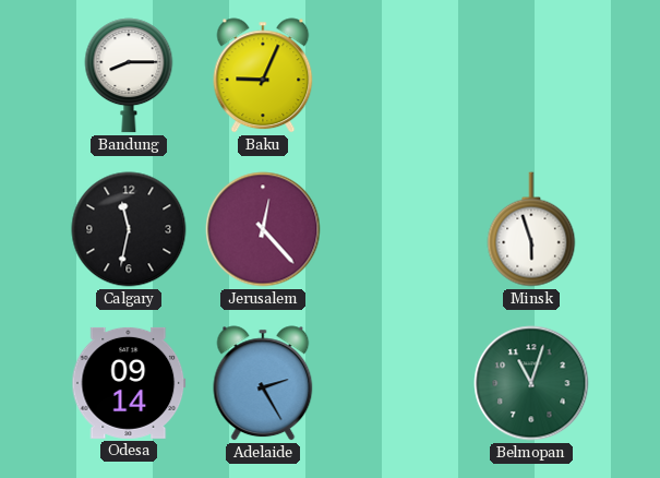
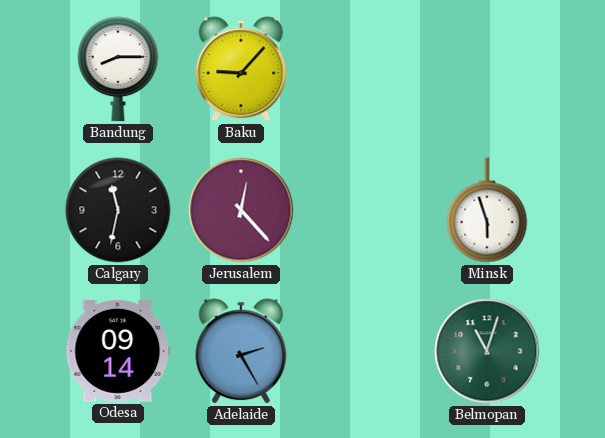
Baku: 9:04 -> 9:07
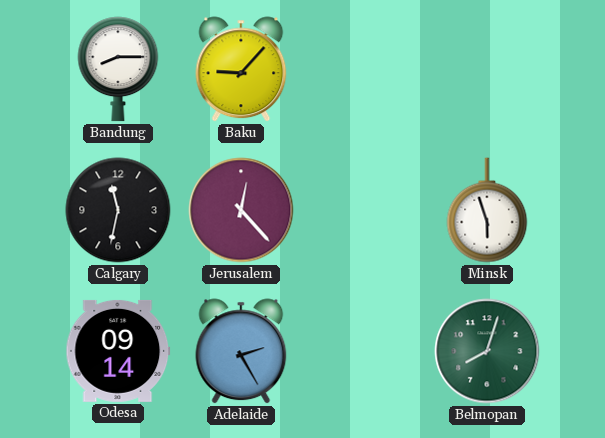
Belmopan: 11:03 -> 8:03
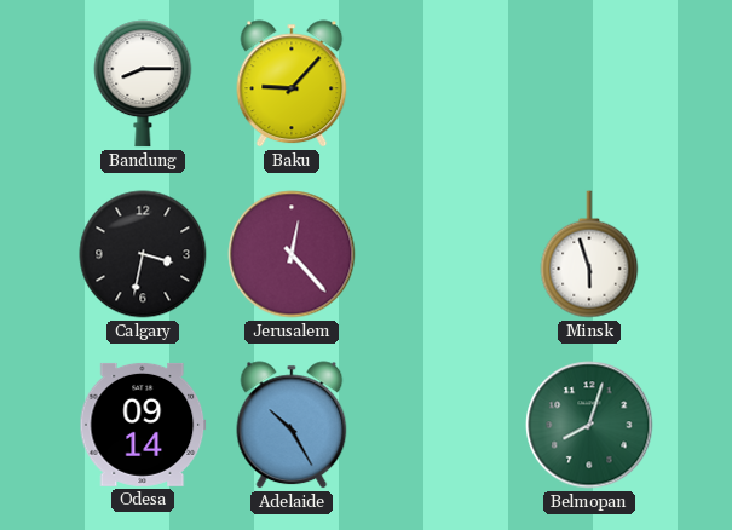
Calgary: 11:32 -> 3:32
Adelaide: 2:25 -> 10:25
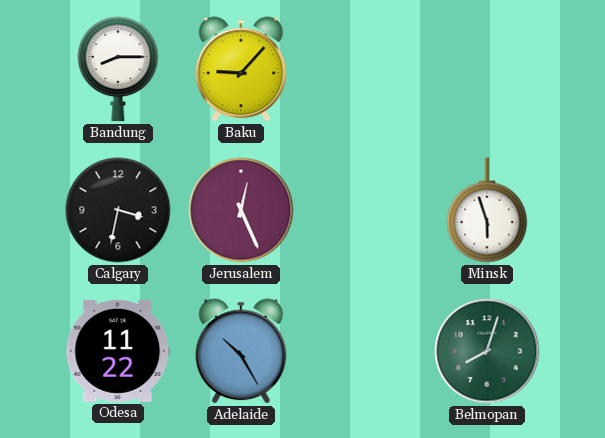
Jerusalem: 12:23 -> 12:26
Odesa: 09:14 -> 11:22
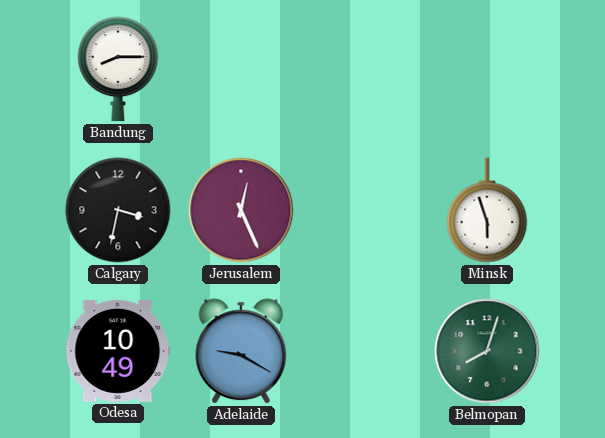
Baku: 9:07 -> none
Odesa: 11:22 -> 10:49
Adelaide: 10:25 -> 9:20
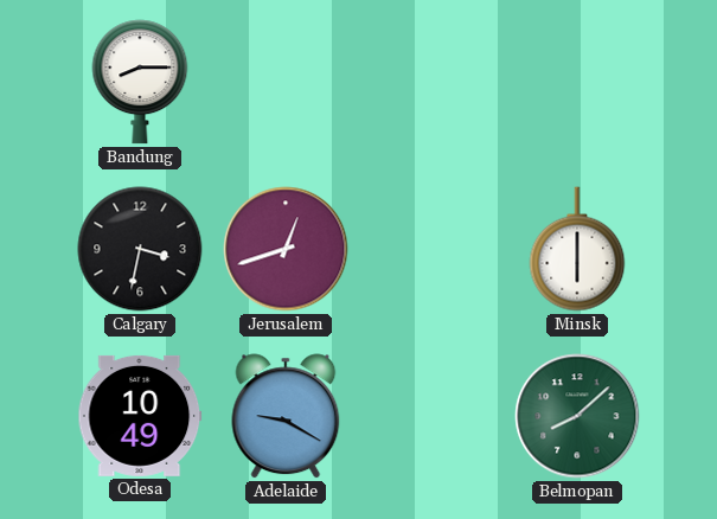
Jerusalem: 12:26 -> 12:42
Minsk: 5:57 -> 6:00
Belmopan: 8:03 -> 8:08
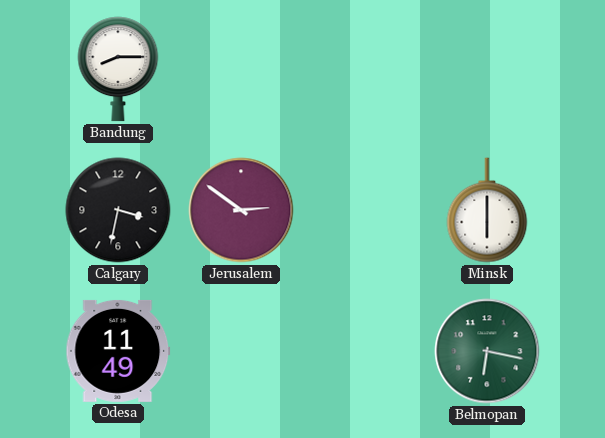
Jerusalem: 12:42 -> 2:51
Odesa: 10:49 -> 11:49
Adelaide: 9:20 -> none
Belmopan: 8:08 -> 6:17
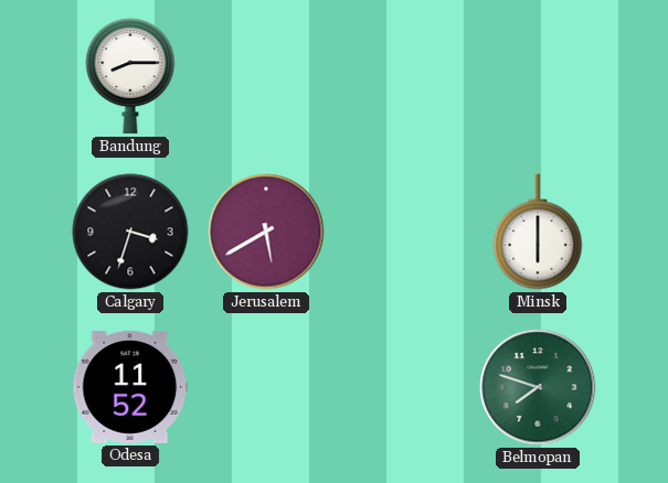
Calgary: 3:32 -> 3:33
Jerusalem: 2:51 -> 5:40
Odesa: 11:49 -> 11:52
Belmopan: 6:17 -> 7:48
